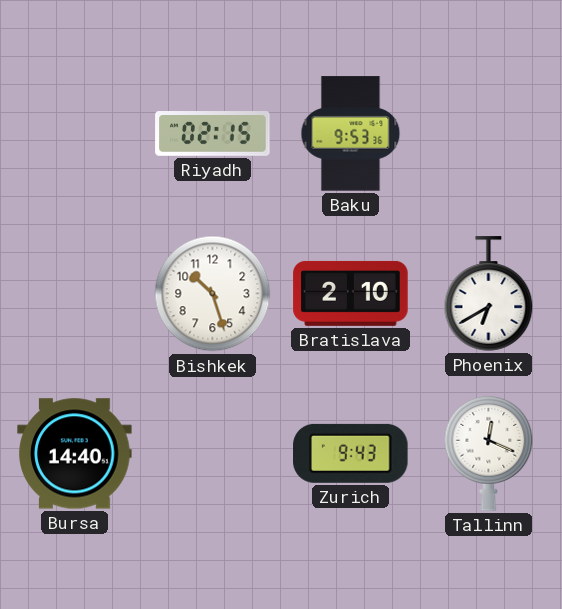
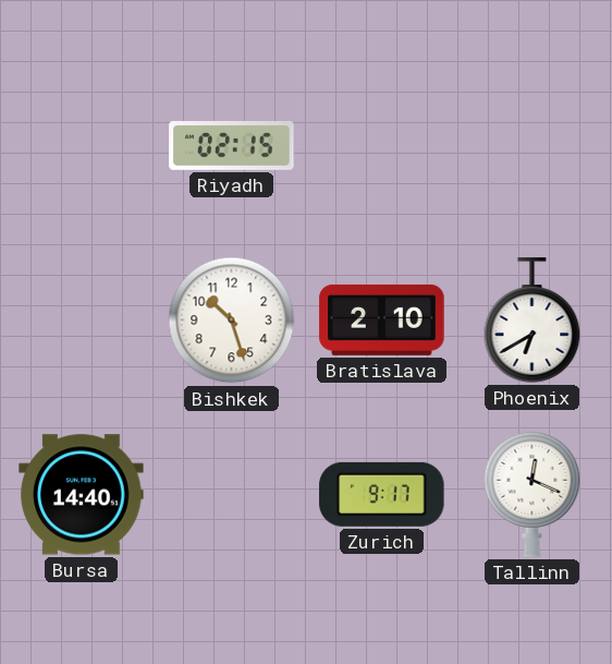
Baku: 9:53 -> none
Zurich: 9:43 -> 9:17
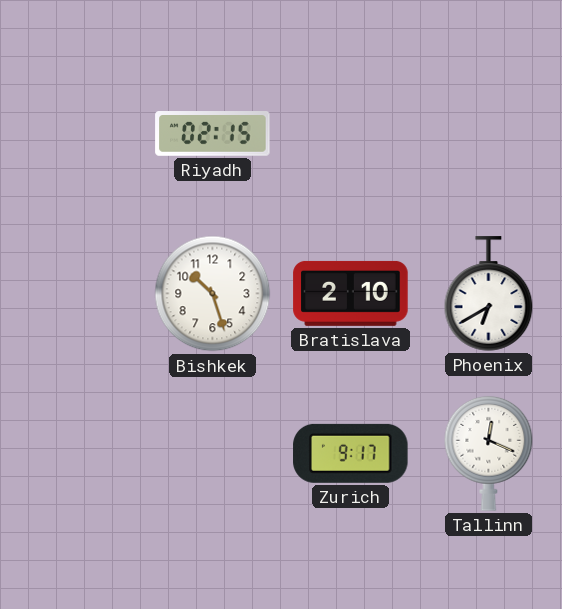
Bursa: 14:40 -> none
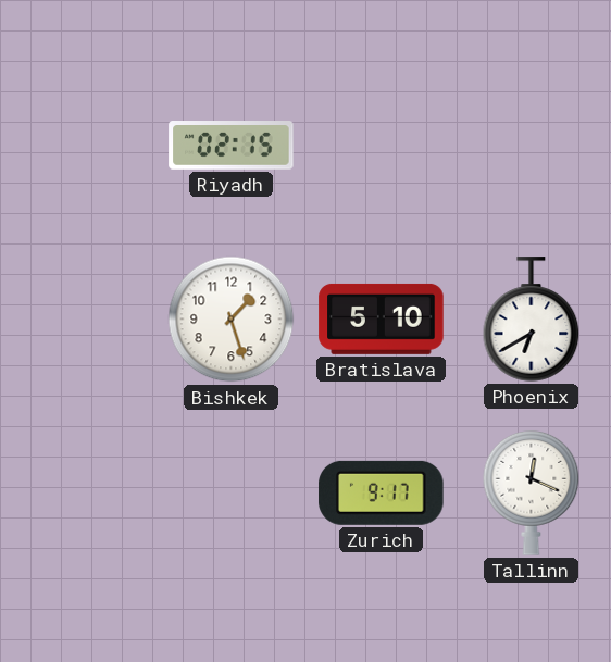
Bishkek: 10:27 -> 1:27
Bratislava: 2:10 -> 5:10
